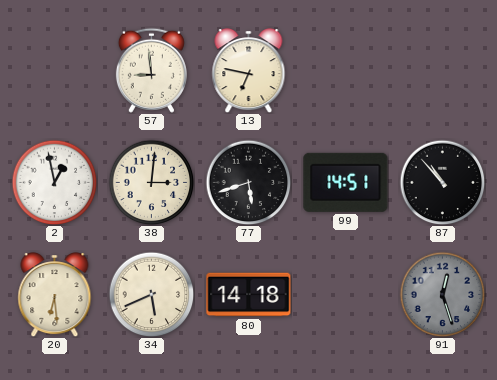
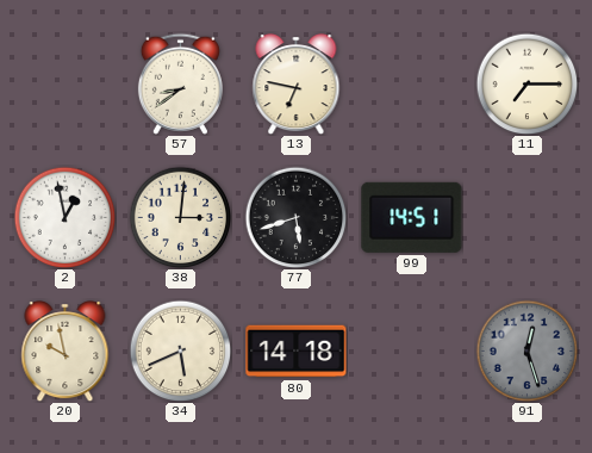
57: 8:59 -> 8:39
11: none -> 7:15
87: 10:53 -> none
20: 6:29 -> 9:58
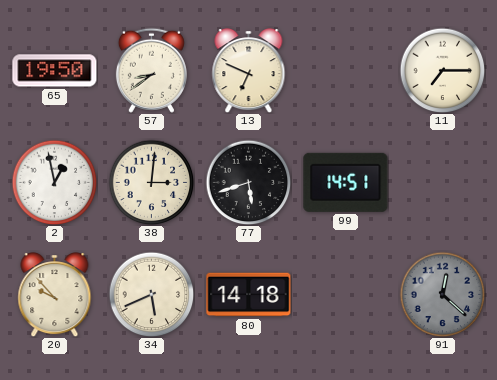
65: none -> 19:50
13: 6:47 -> 6:49
20: 9:58 -> 9:53
91: 12:27 -> 12:22
